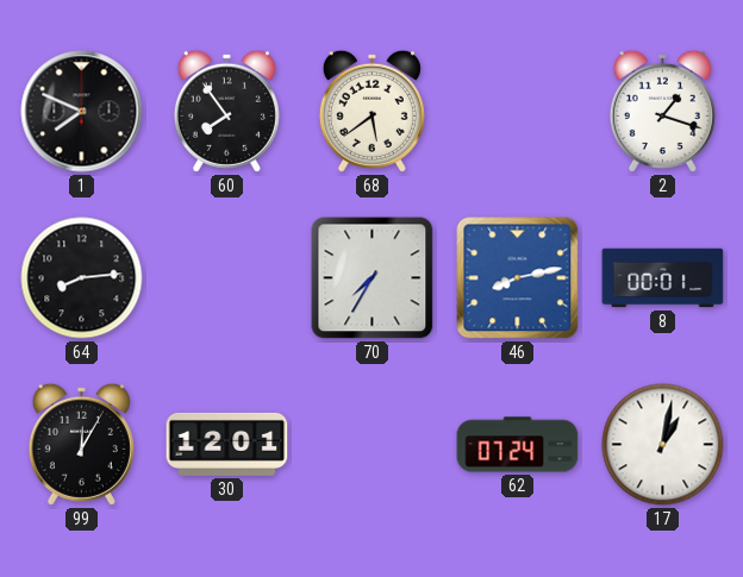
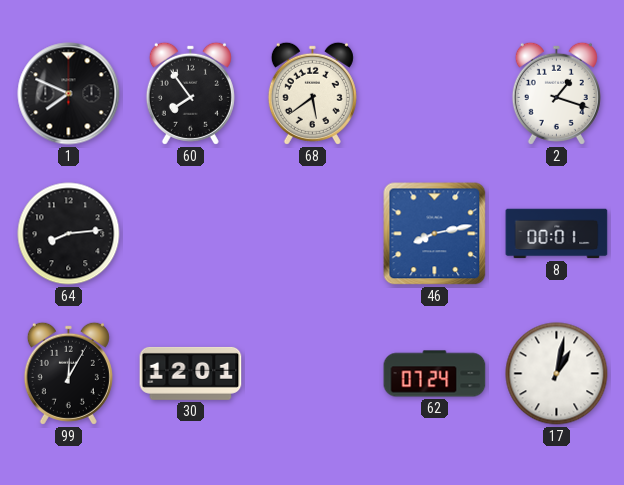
70: 7:35 -> none
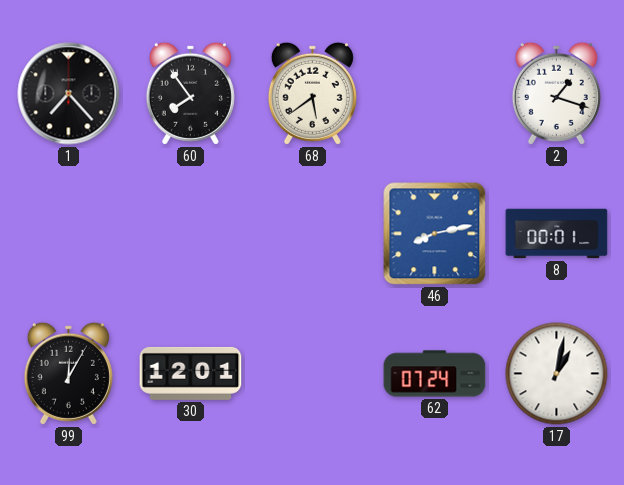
1: 7:49 -> 7:23
64: 8:14 -> none
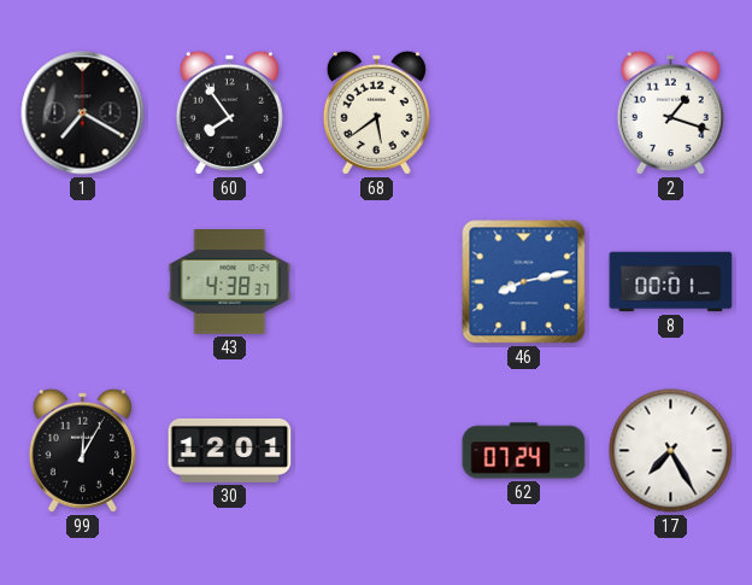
1: 7:23 -> 7:20
43: none -> 4:38
17: 1:02 -> 7:25
